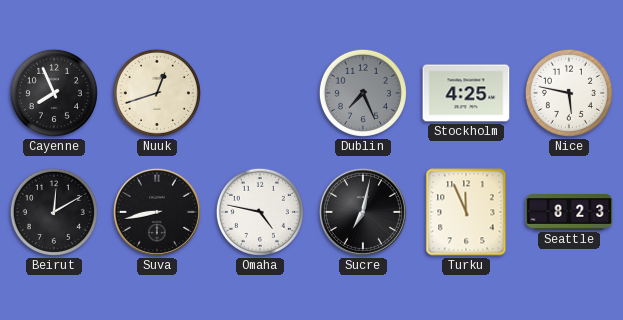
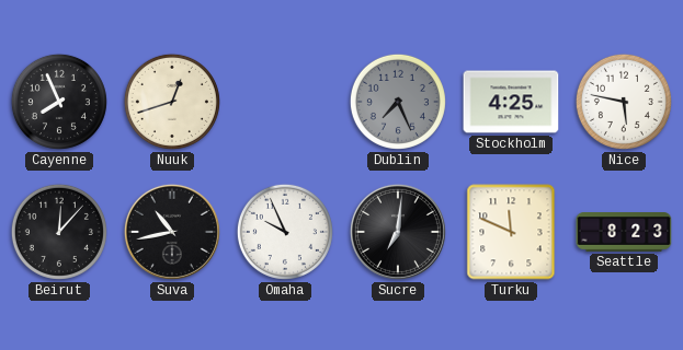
Beirut: 12:10 -> 12:07
Suva: 8:43 -> 10:43
Omaha: 4:47 -> 9:56
Sucre: 7:02 -> 7:01
Turku: 11:56 -> 11:49
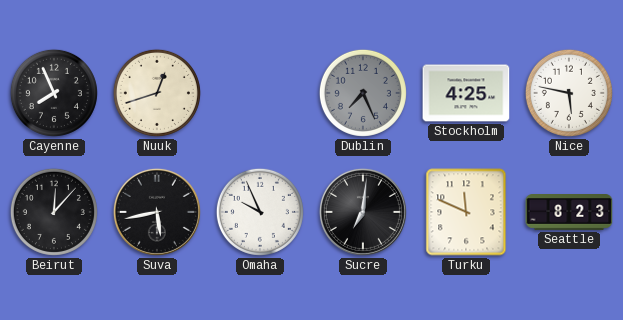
Suva: 10:43 -> 5:43
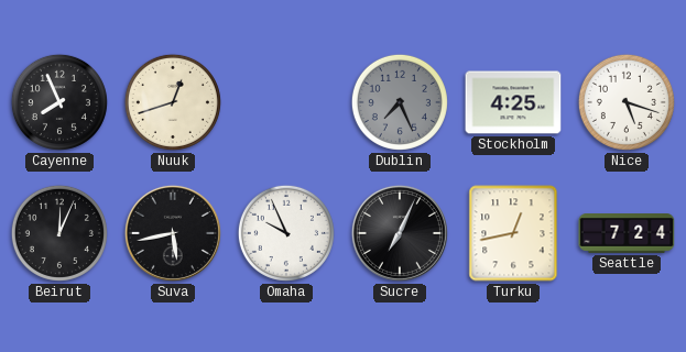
Nice: 5:47 -> 5:18
Beirut: 12:07 -> 12:04
Sucre: 7:01 -> 7:04
Turku: 11:49 -> 12:43
Seattle: 8:23 -> 7:24
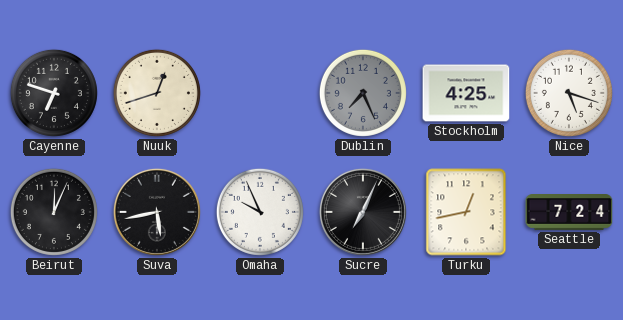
Cayenne: 7:56 -> 6:48
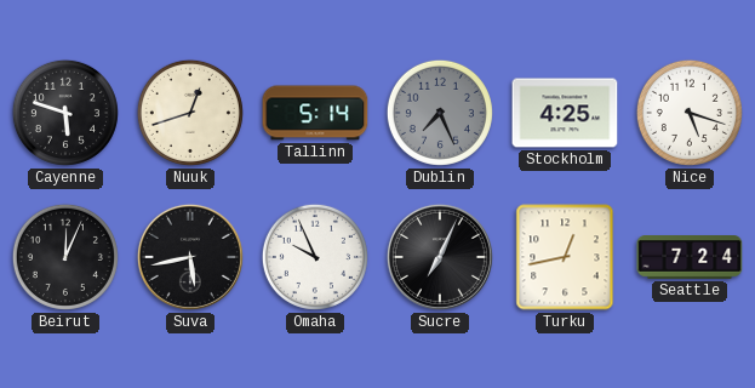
Cayenne: 6:48 -> 5:48
Tallinn: none -> 5:14
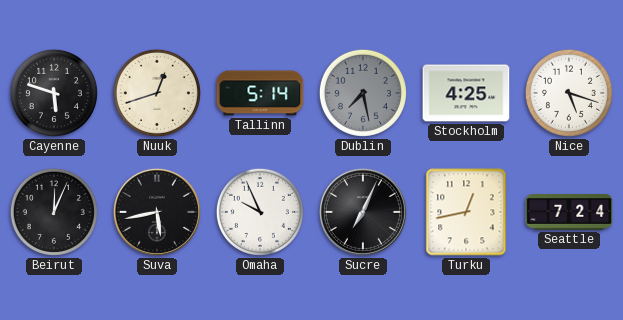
Dublin: 7:26 -> 7:28
